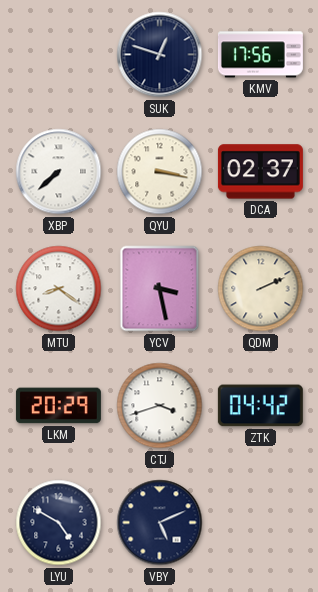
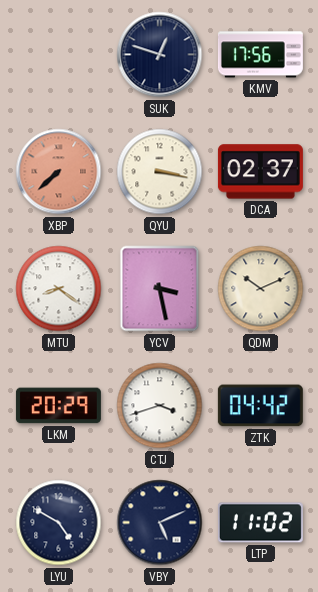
XBP dial: white -> salmon
QDM: 2:11 -> 10:11
LTP: none -> 11:02
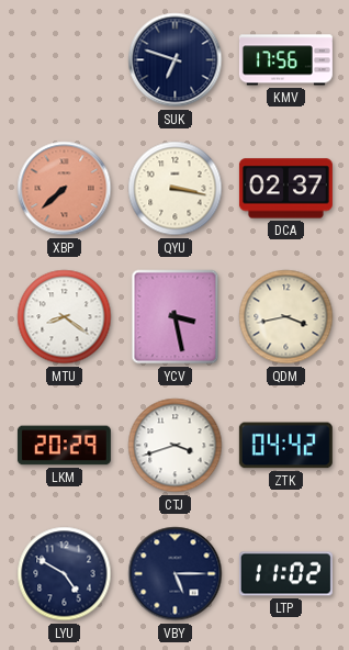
SUK: 12:48 -> 6:48
QDM: 10:11 -> 3:43
VBY: 5:11 -> 5:15
